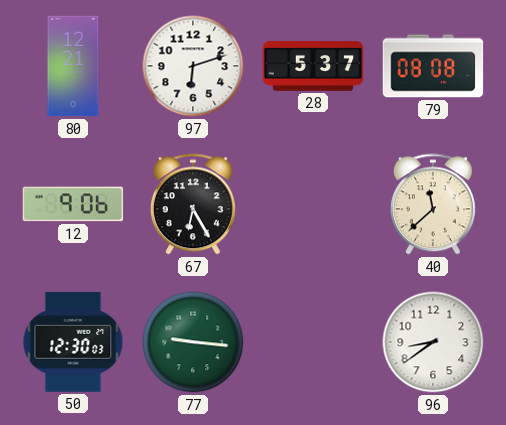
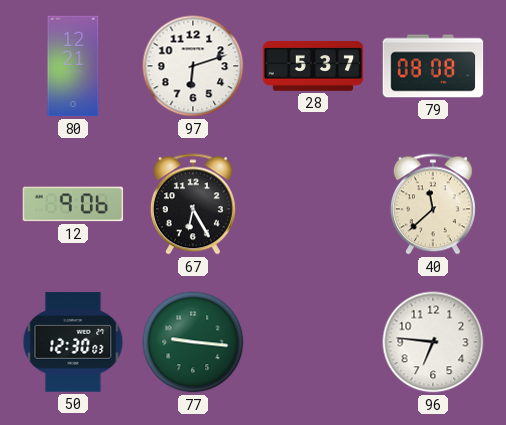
96: 8:39 -> 6:46
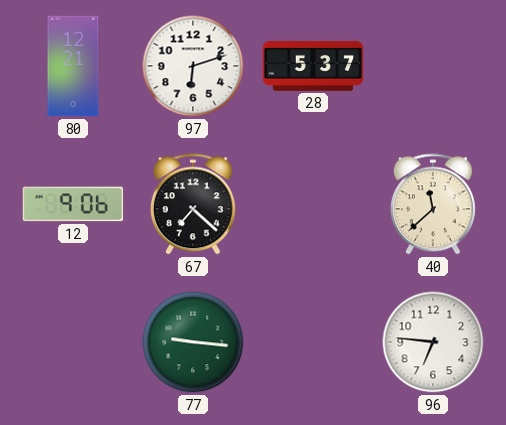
79: 08:08 -> none
67: 6:25 -> 7:22
50: 12:30 -> none
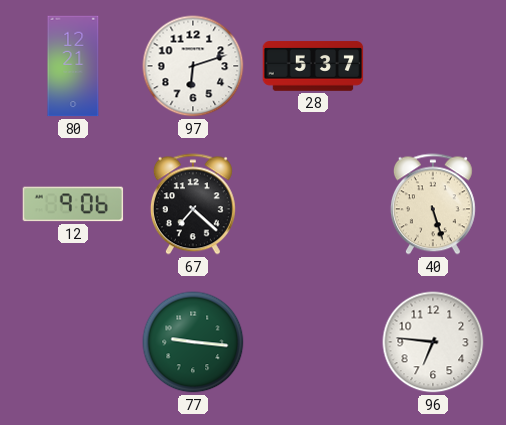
40: 11:38 -> 5:27
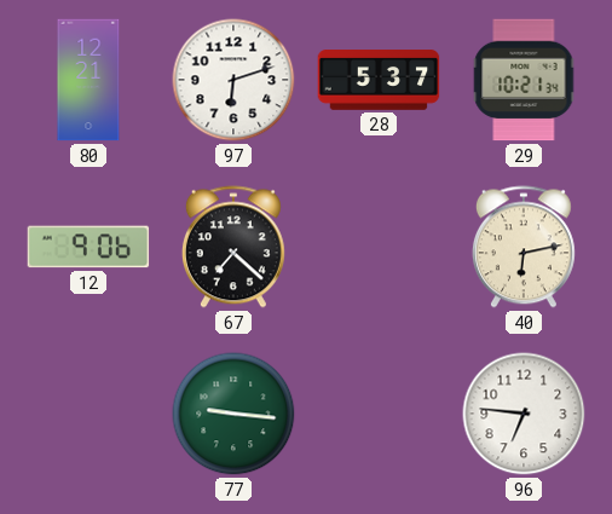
29: none -> 10:21
40: 5:27 -> 6:13
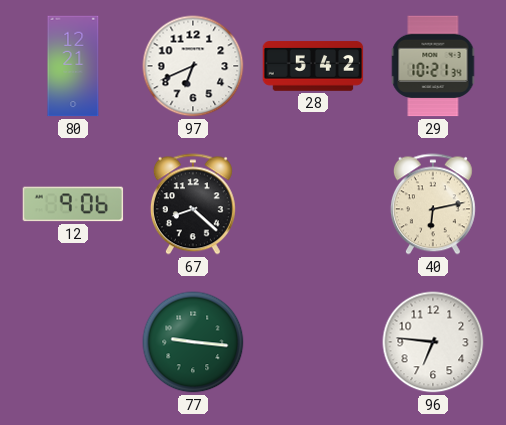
97: 6:12 -> 6:41
28: 5:37 -> 5:42
67: 7:22 -> 8:22
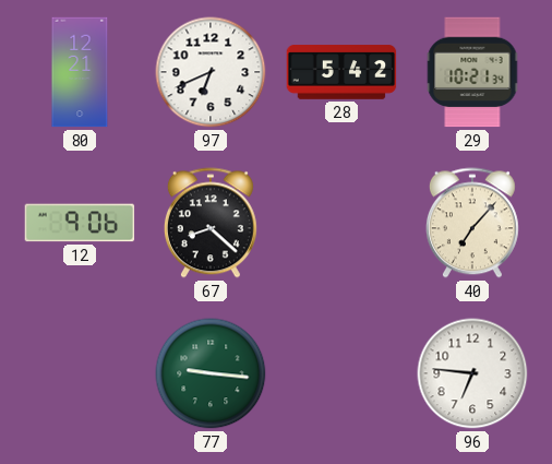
40: 6:13 -> 7:07
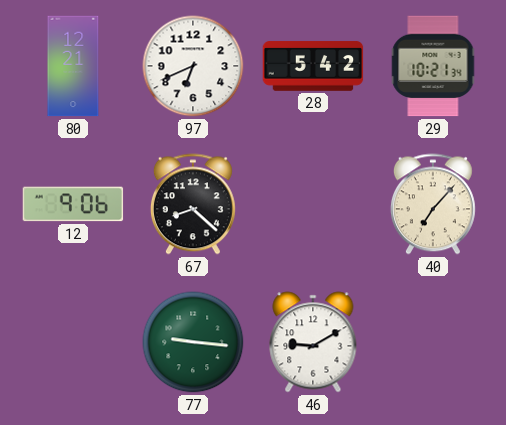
46: none -> 9:10
96: 6:46 -> none
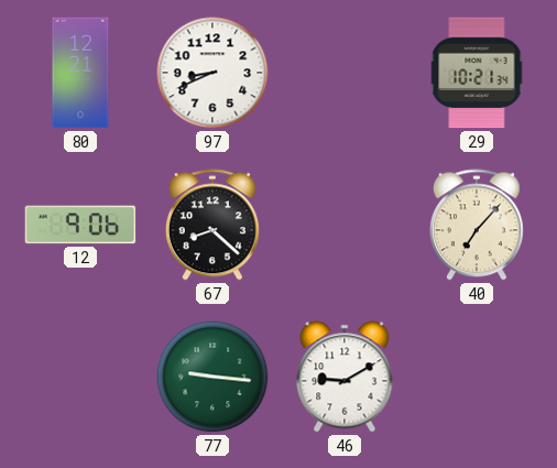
97: 6:41 -> 8:41
28: 5:42 -> none
